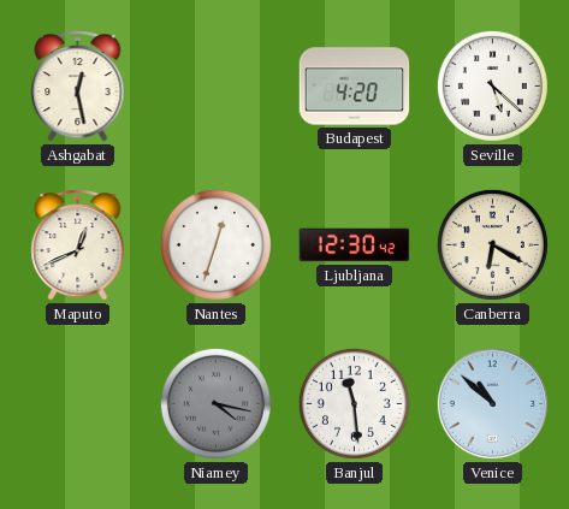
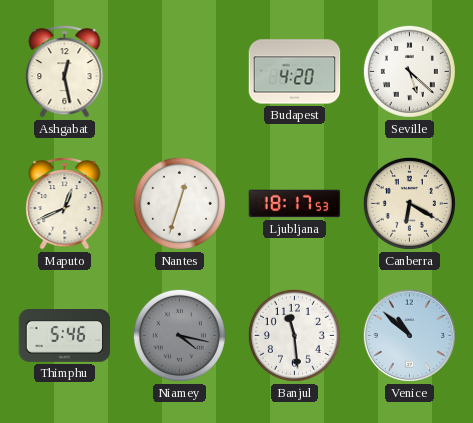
Ljubljana: 12:30 -> 18:17
Thimphu: none -> 5:46
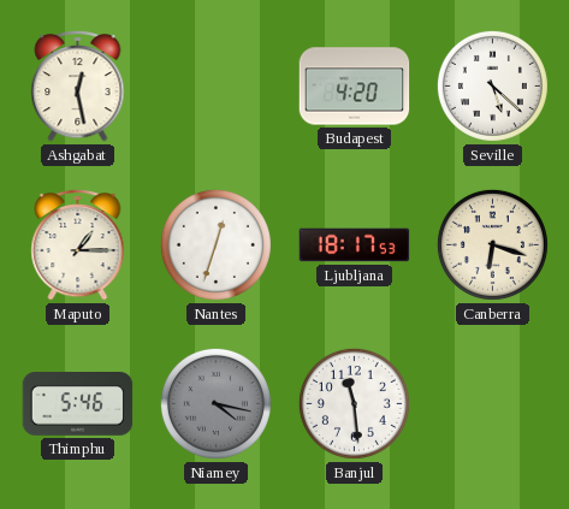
Maputo: 12:41 -> 1:15
Canberra: 6:20 -> 6:18
Venice: 10:52 -> none
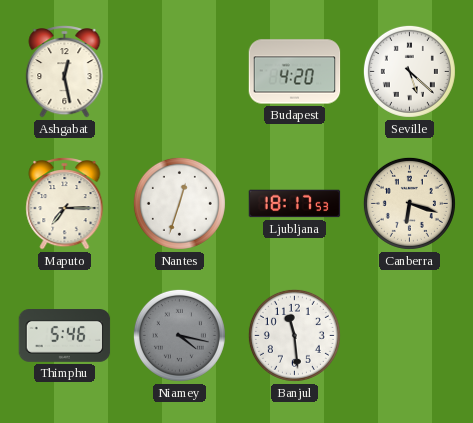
Maputo: 1:15 -> 7:15
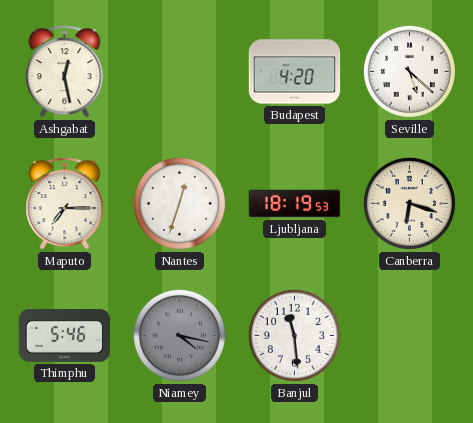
Ljubljana: 18:17 -> 18:19
